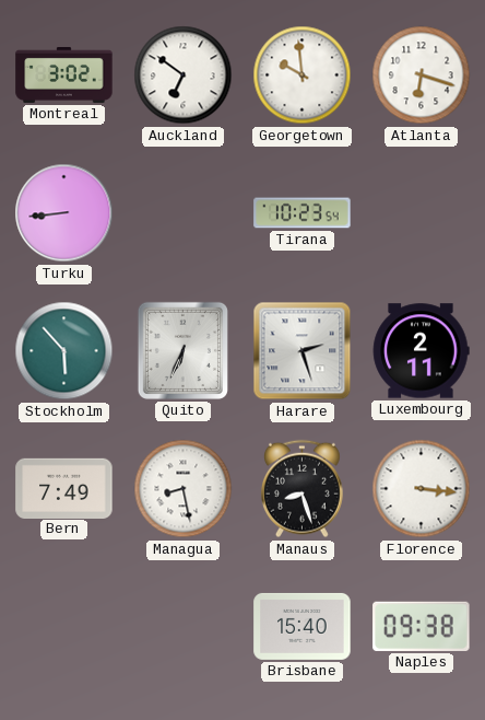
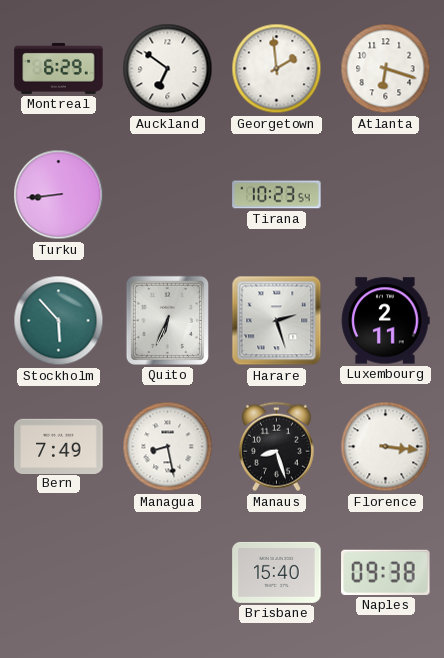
Montreal: 3:02 -> 6:29
Georgetown: 9:59 -> 1:59
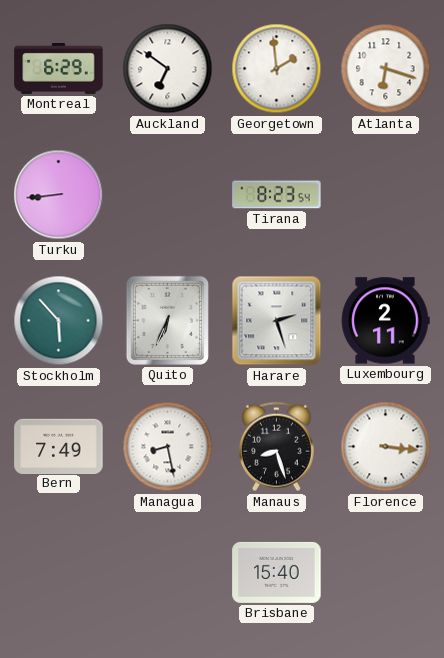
Tirana: 10:23 -> 8:23
Naples: 09:38 -> none
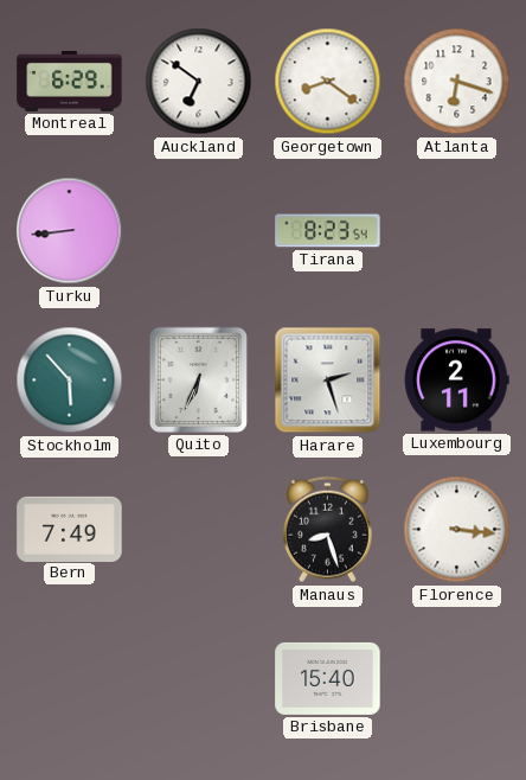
Georgetown: 1:59 -> 8:21
Managua: 8:28 -> none
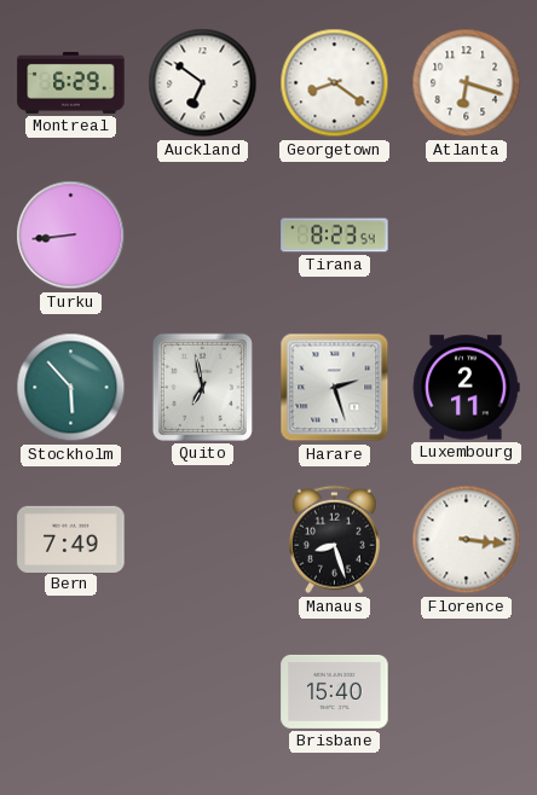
Quito: 6:34 -> 6:58
